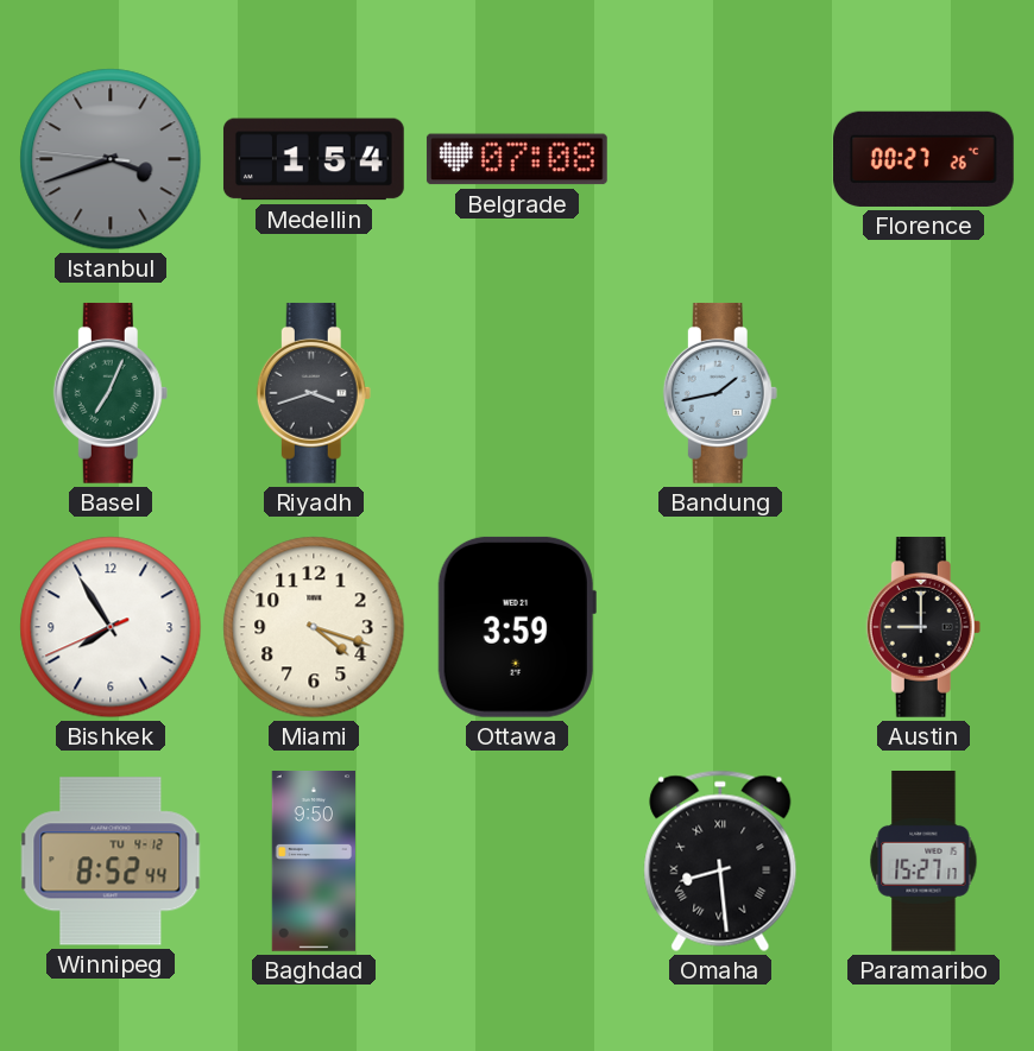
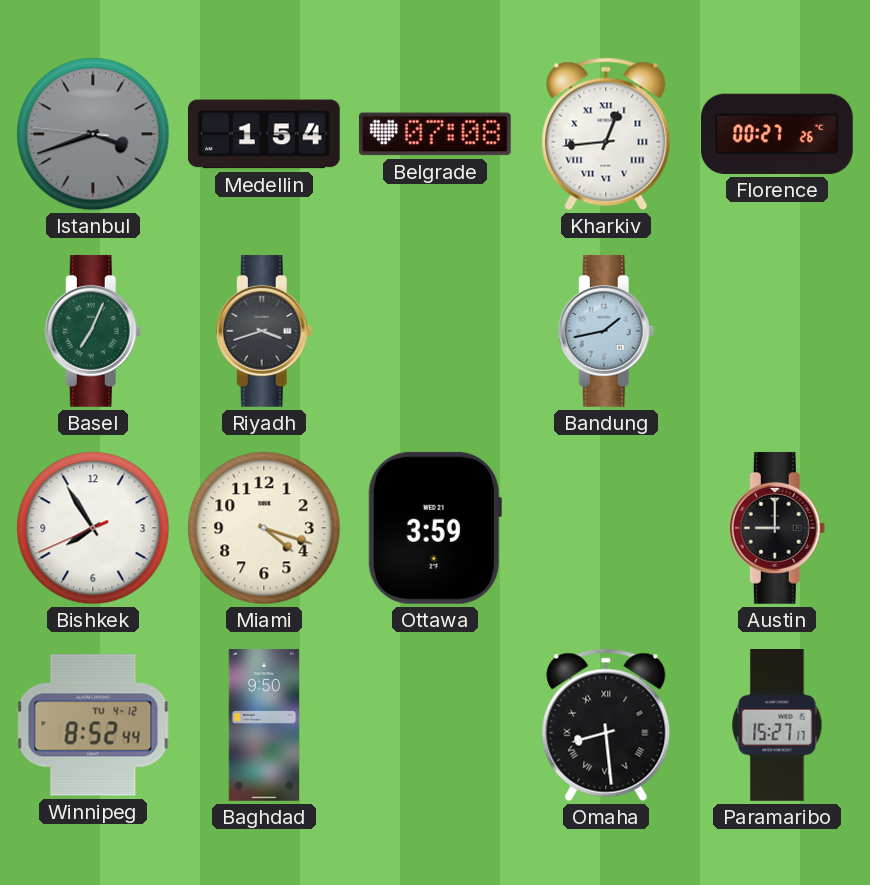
Kharkiv: none -> 12:44
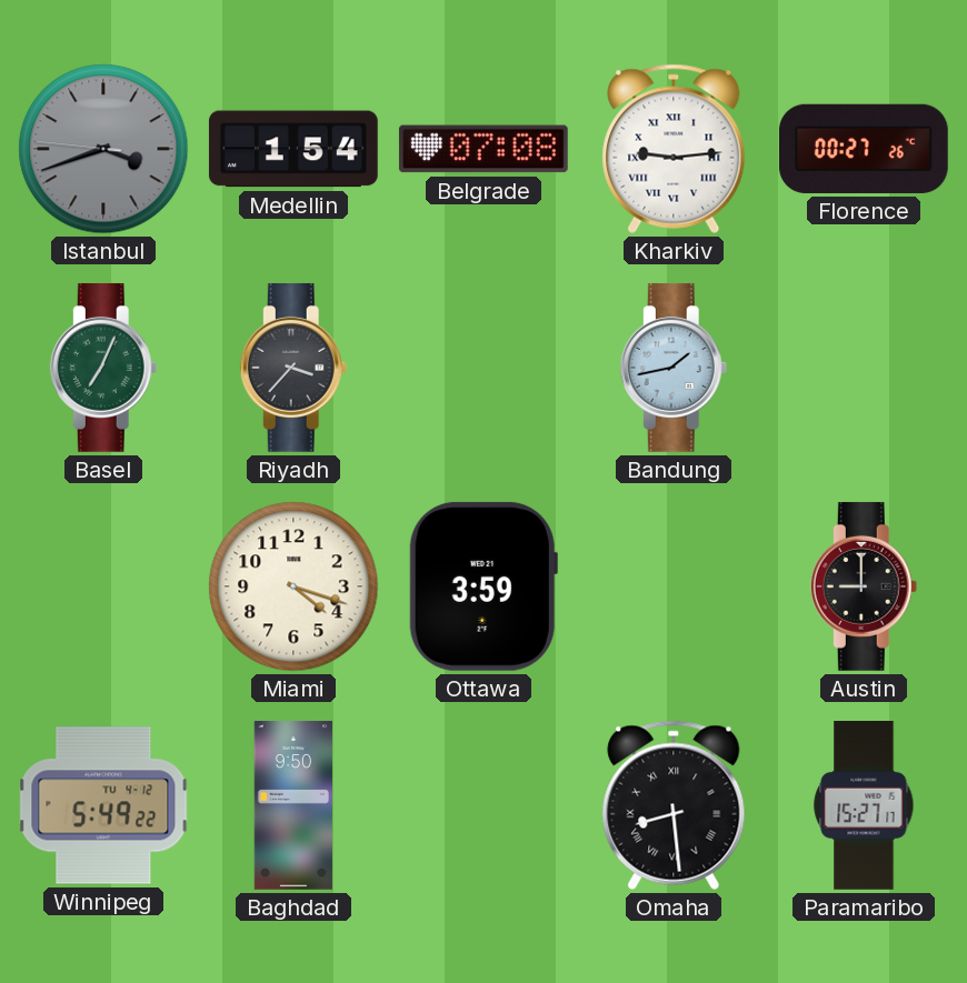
Kharkiv: 12:44 -> 9:14
Riyadh: 3:42 -> 3:37
Bishkek: 7:54 -> none
Winnipeg: 8:52 -> 5:49
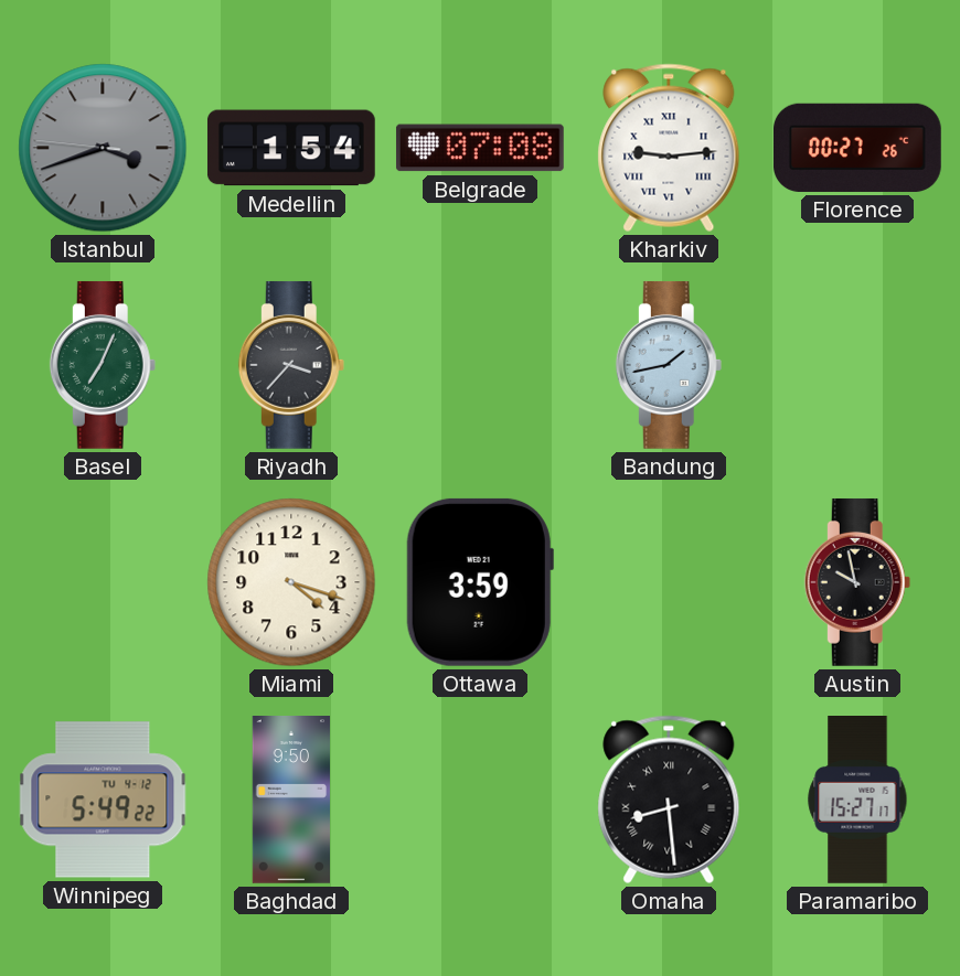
Austin: 9:00 -> 9:58
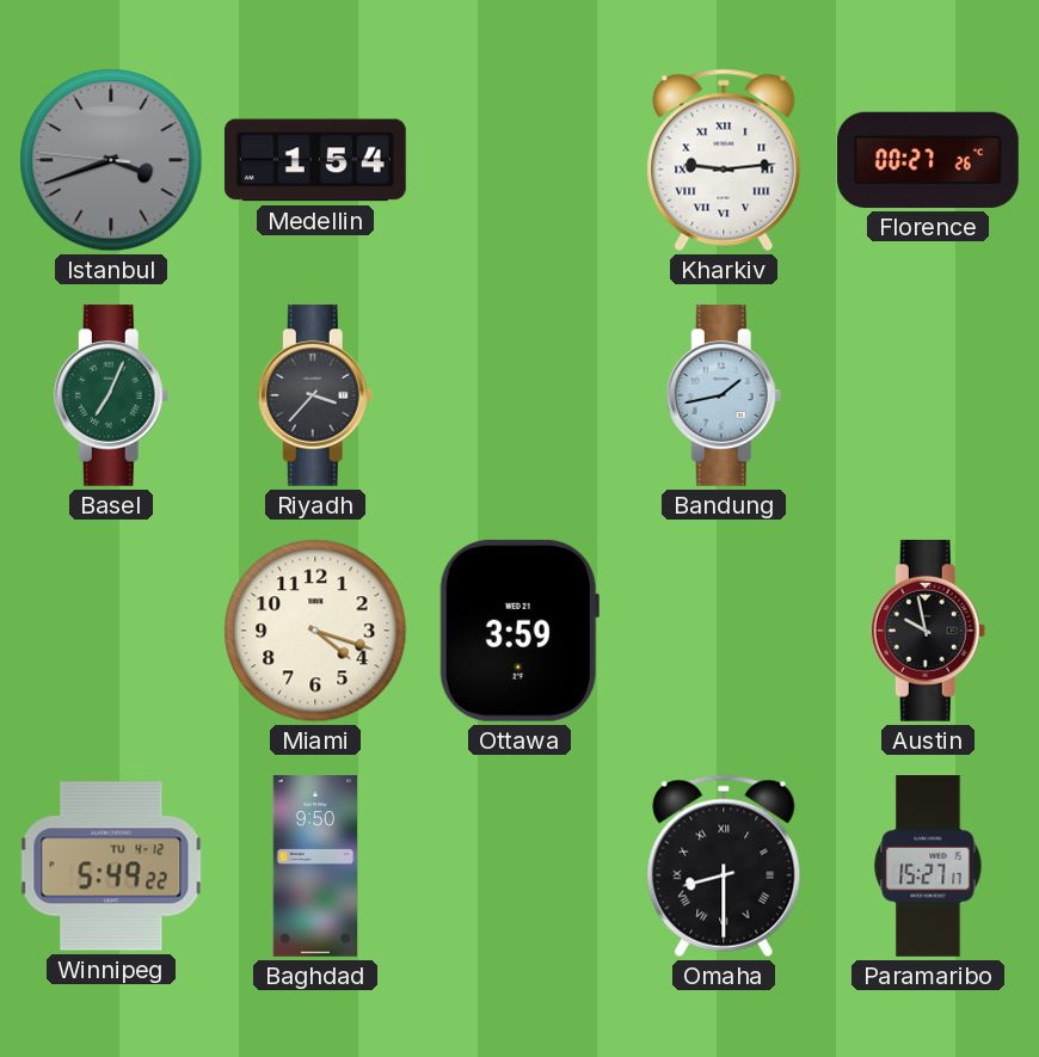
Belgrade: 07:08 -> none
Omaha: 8:29 -> 8:30
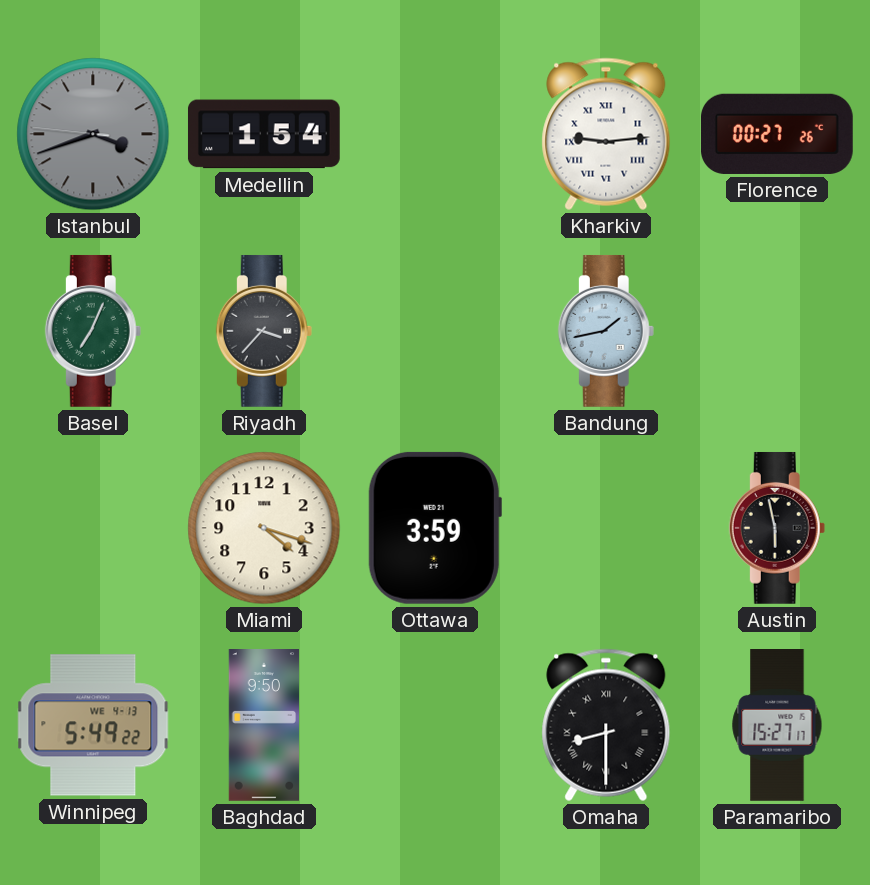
Austin: 9:58 -> 5:58
Winnipeg date: TU 4-12 -> WE 4-13
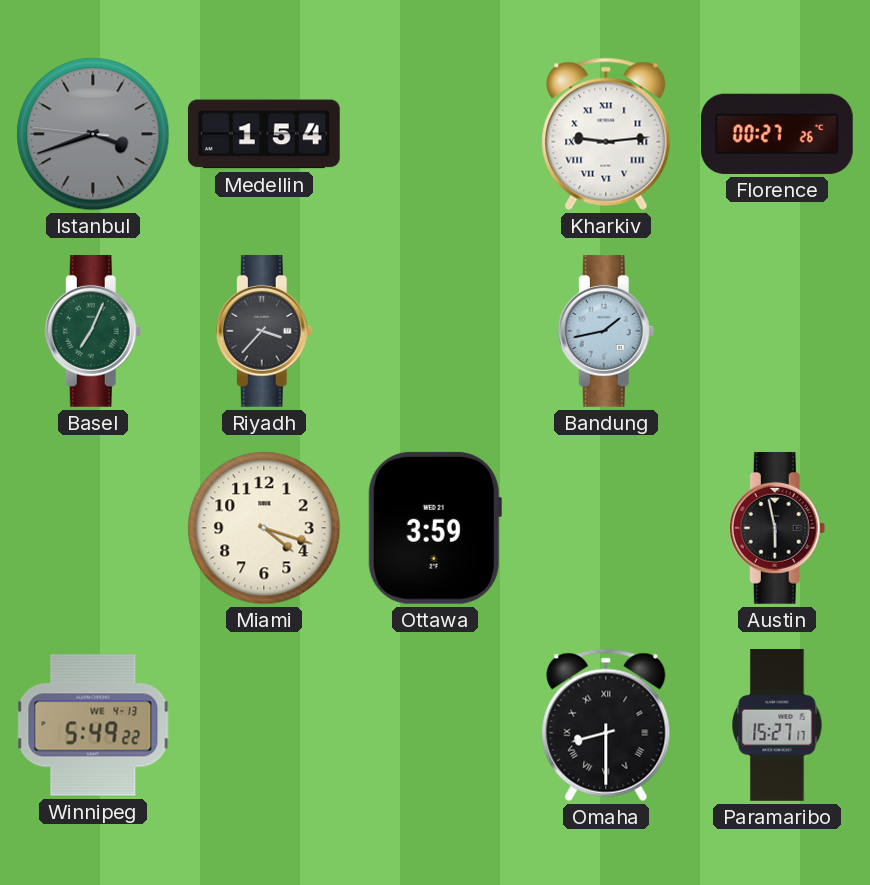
Baghdad: 9:50 -> none
